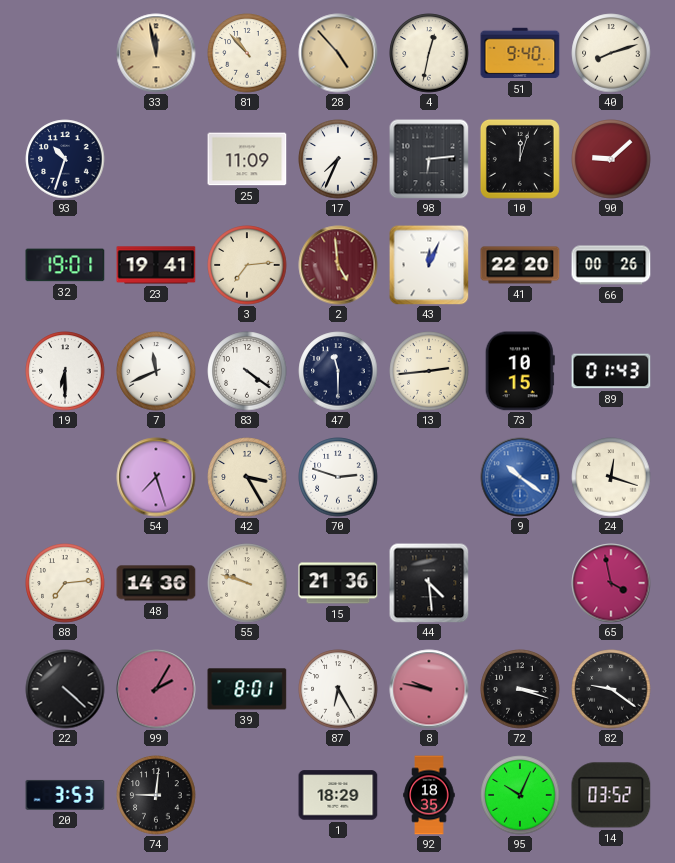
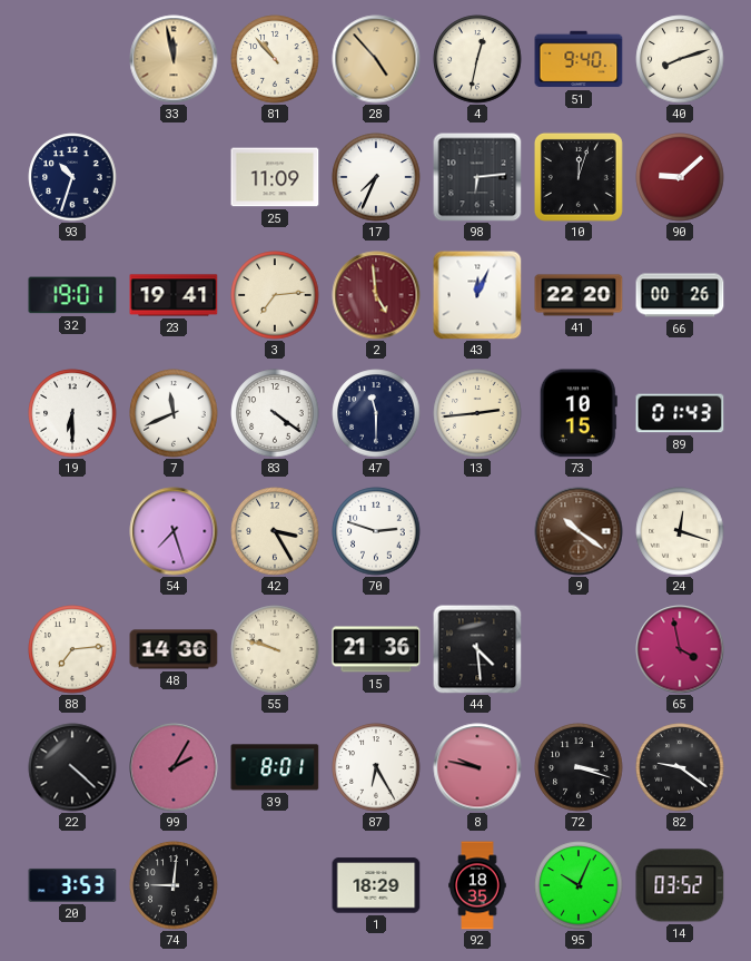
9 dial: blue -> brown
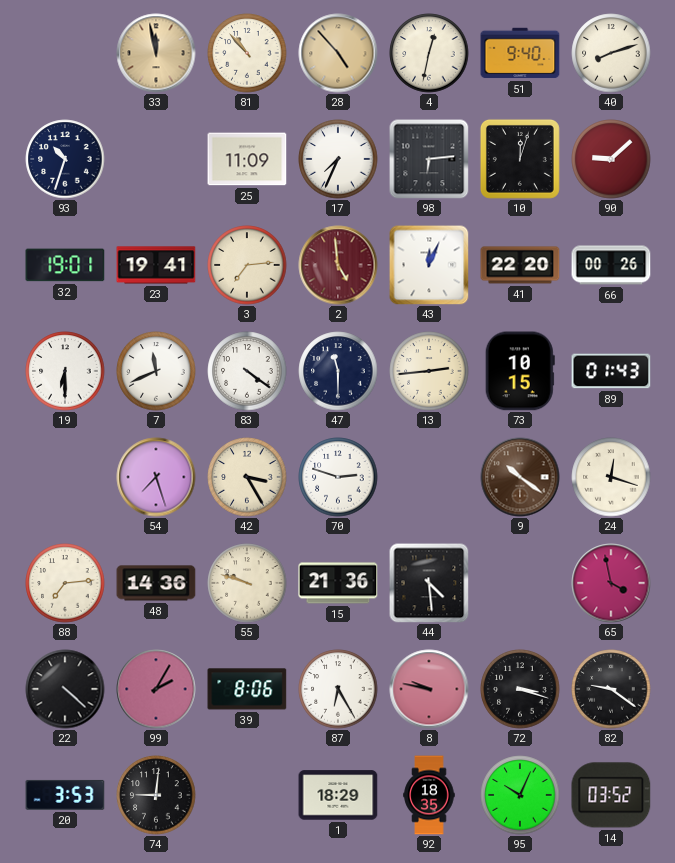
39: 8:01 -> 8:06
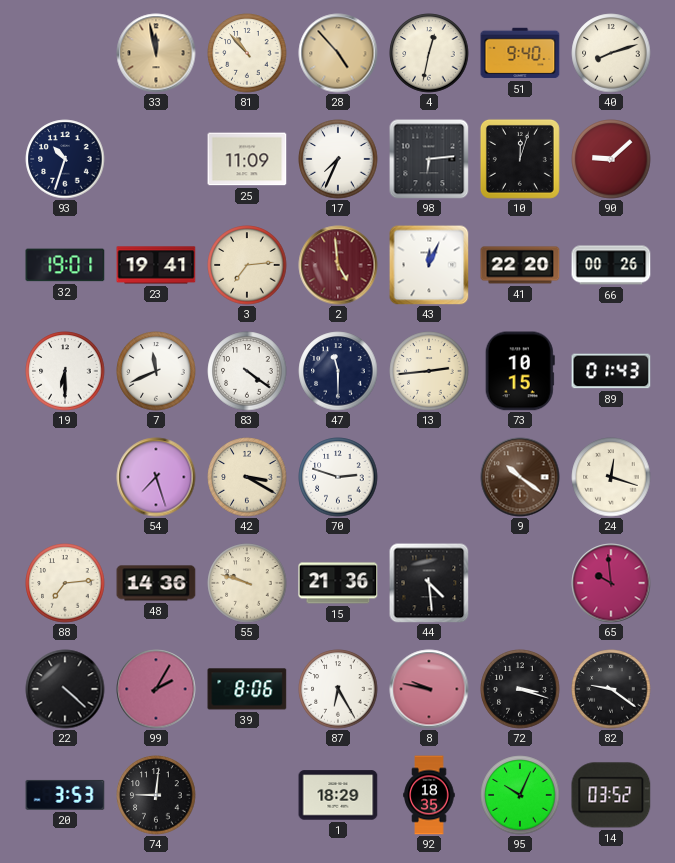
42: 3:25 -> 3:20
65: 3:58 -> 9:59
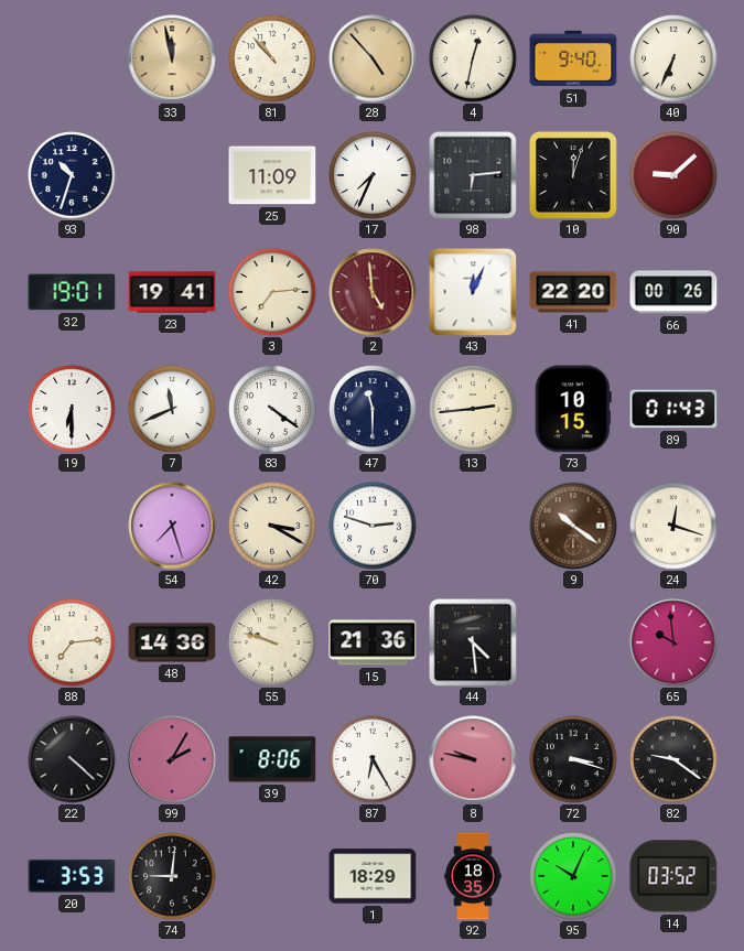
40: 8:12 -> 6:34
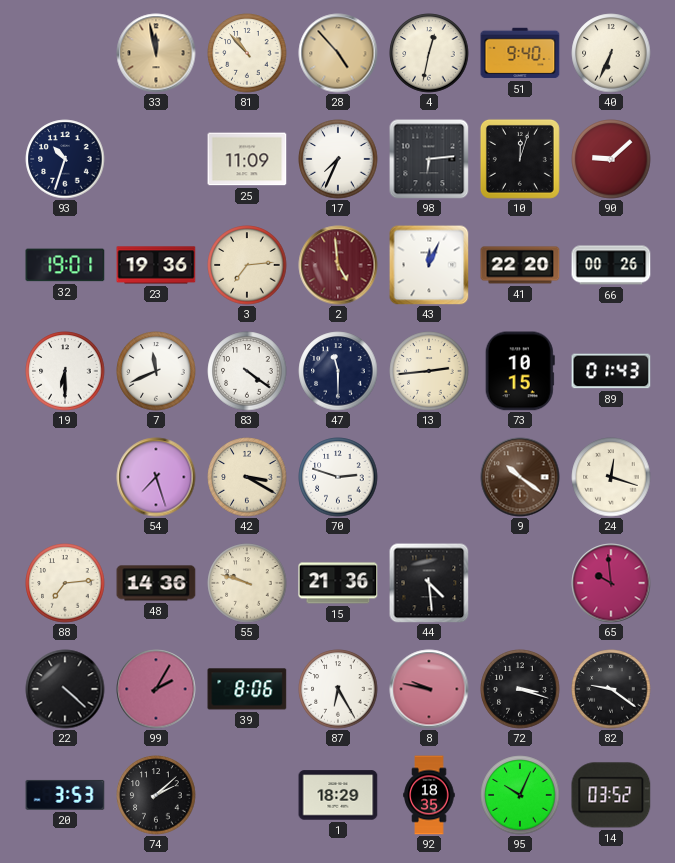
23: 19:41 -> 19:36
74: 9:01 -> 2:08
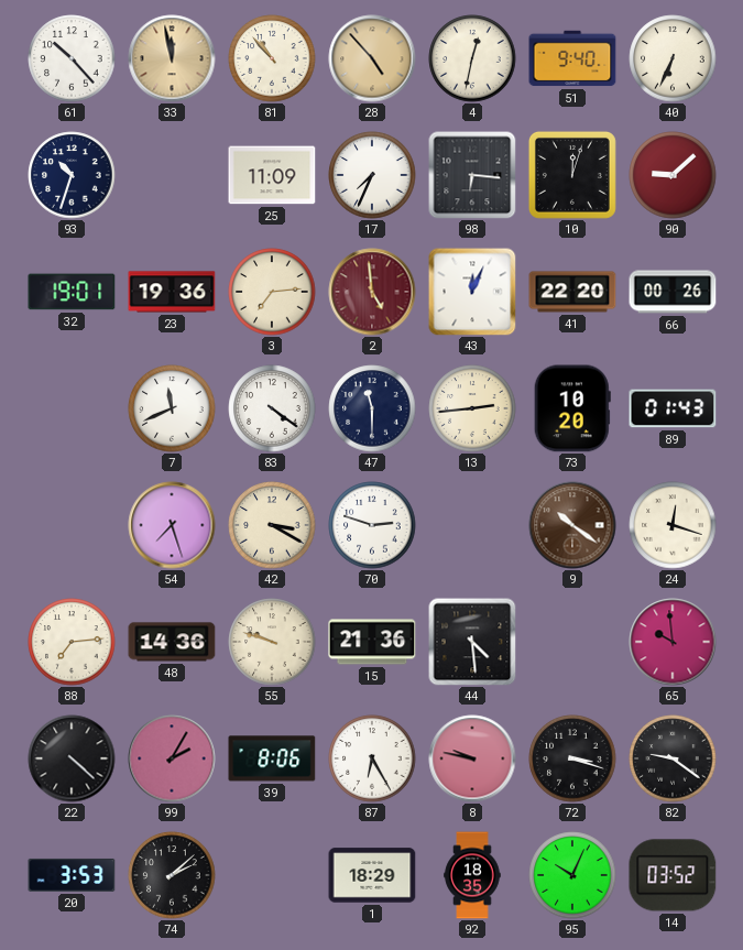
61: none -> 10:23
98: 6:14 -> 6:16
19: 6:30 -> none
73: 10:15 -> 10:20
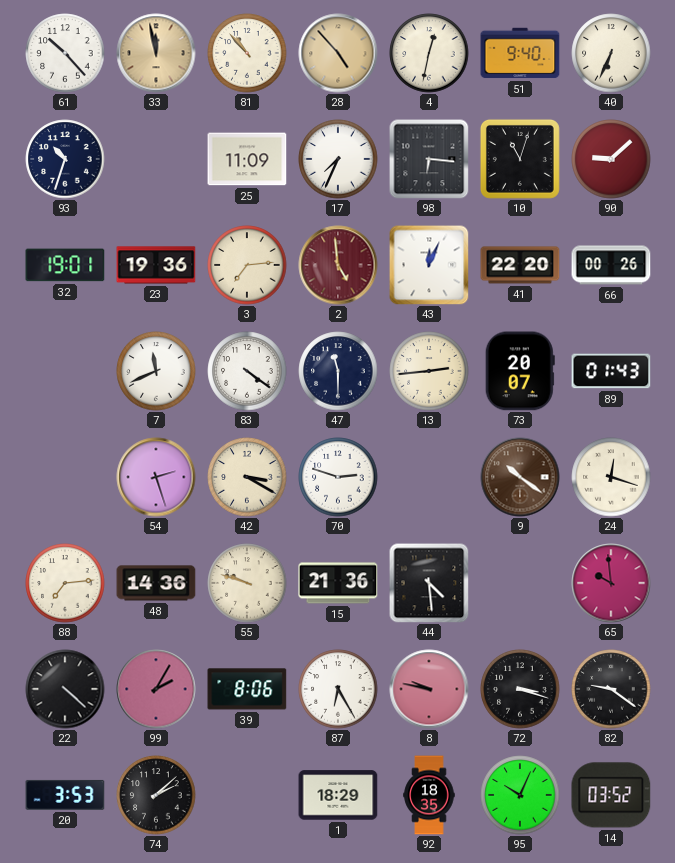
10: 12:03 -> 11:03
73: 10:20 -> 20:07
54: 7:27 -> 2:27
